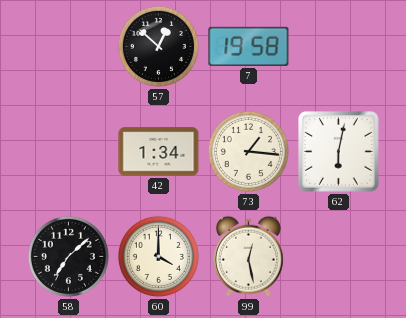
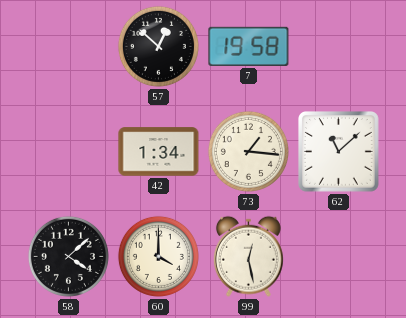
62: 6:02 -> 11:08
58: 7:08 -> 4:08
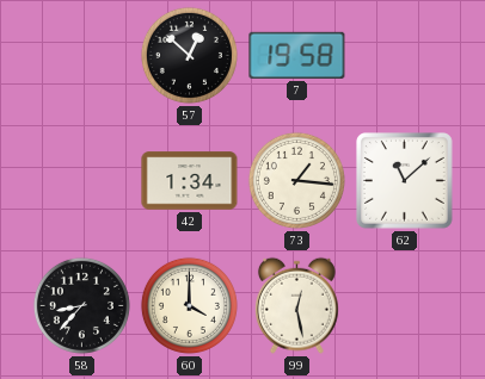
58: 4:08 -> 8:37
